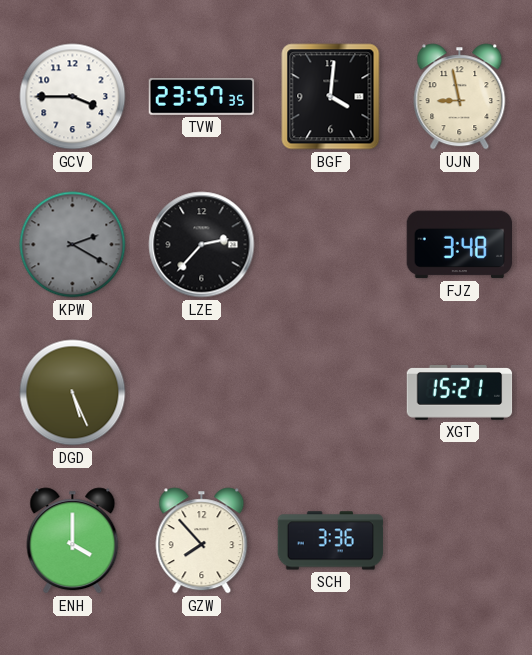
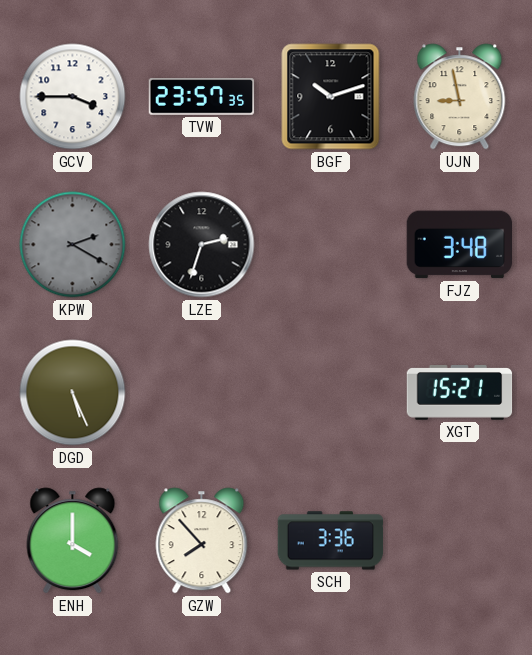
BGF: 4:01 -> 10:12
LZE: 2:37 -> 2:33
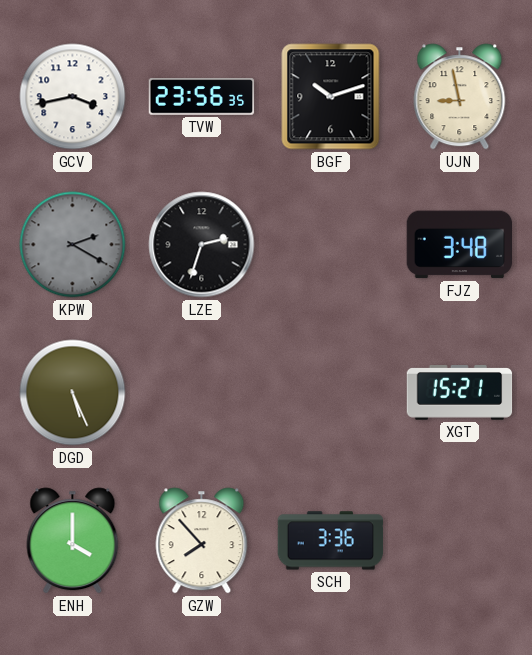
GCV: 3:45 -> 3:43
TVW: 23:57 -> 23:56
